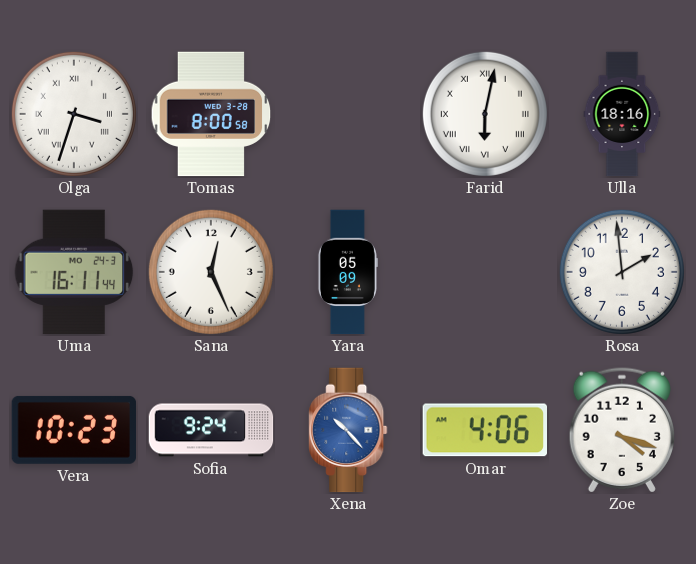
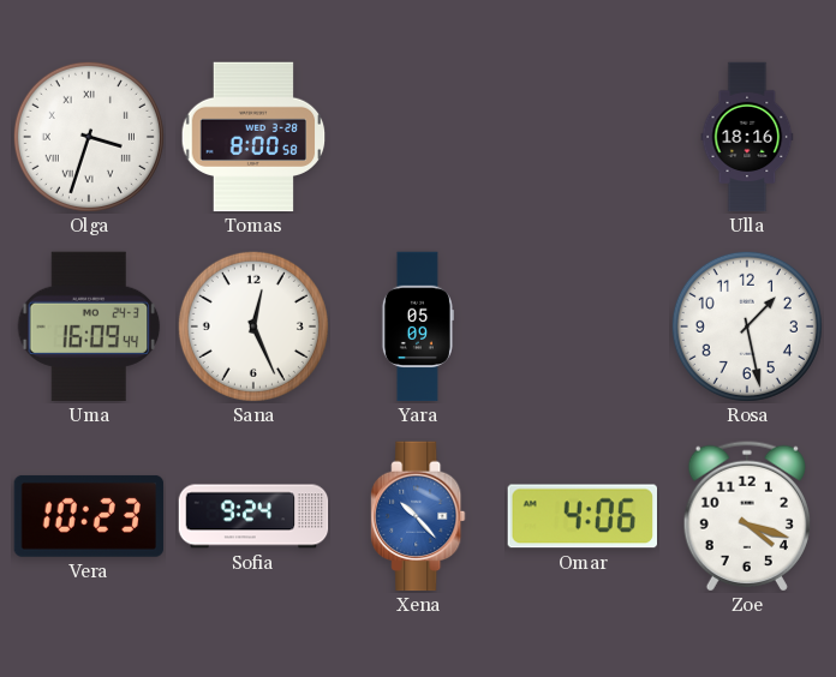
Farid: 6:02 -> none
Uma: 16:11 -> 16:09
Rosa: 1:59 -> 1:28
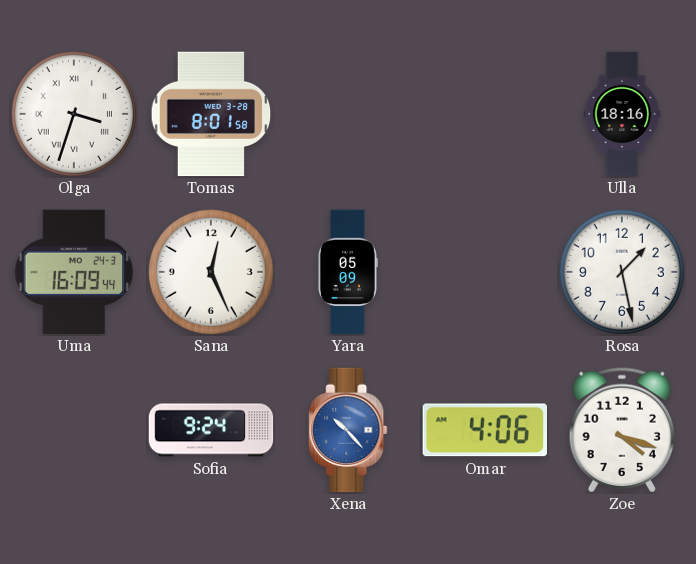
Tomas: 8:00 -> 8:01
Vera: 10:23 -> none
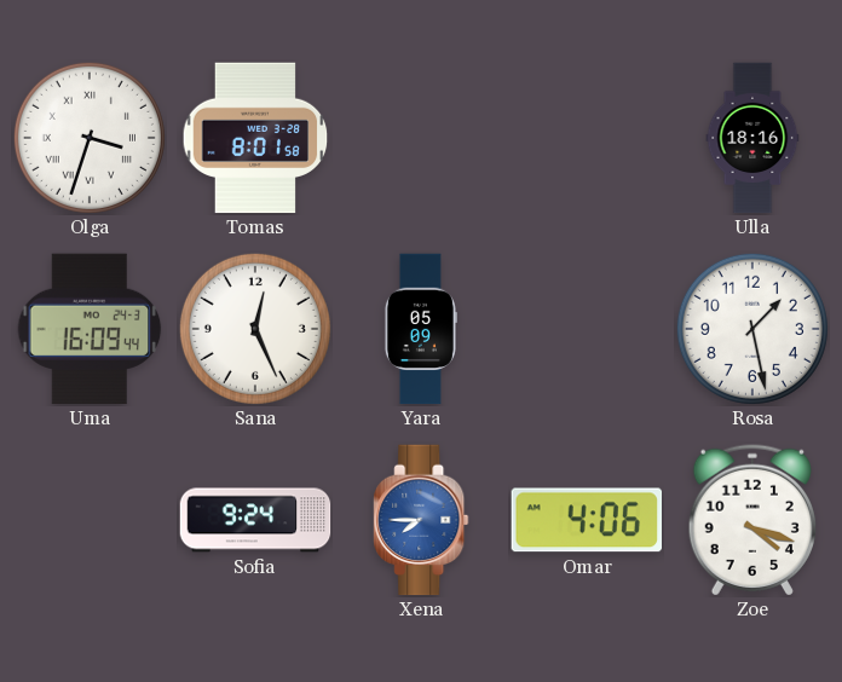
Xena: 10:23 -> 7:45
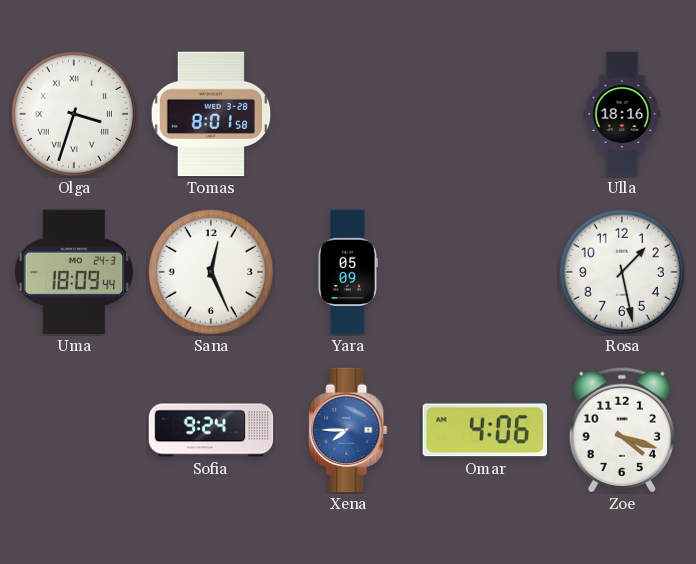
Uma: 16:09 -> 18:09
